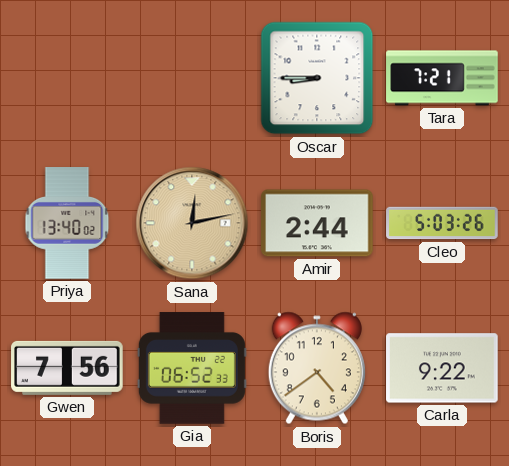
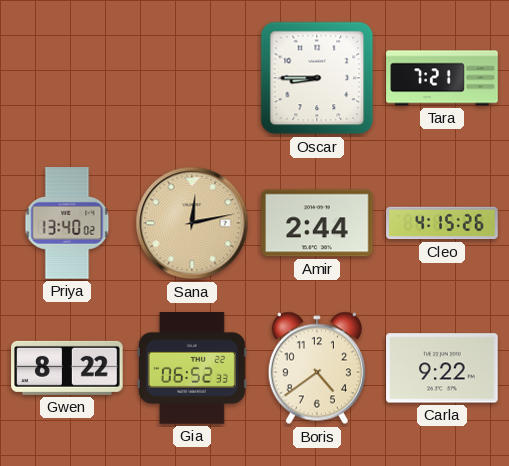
Cleo: 5:03 -> 4:15
Gwen: 7:56 -> 8:22
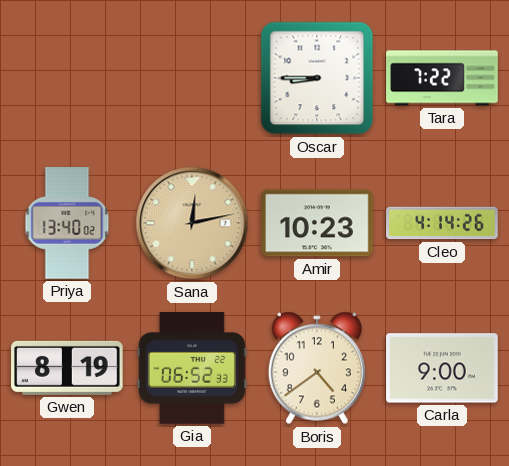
Tara: 7:21 -> 7:22
Amir: 2:44 -> 10:23
Cleo: 4:15 -> 4:14
Gwen: 8:22 -> 8:19
Carla: 9:22 -> 9:00
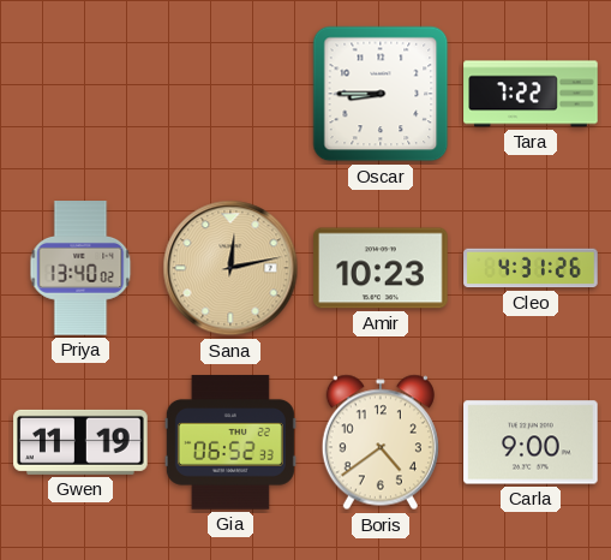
Cleo: 4:14 -> 4:31
Gwen: 8:19 -> 11:19
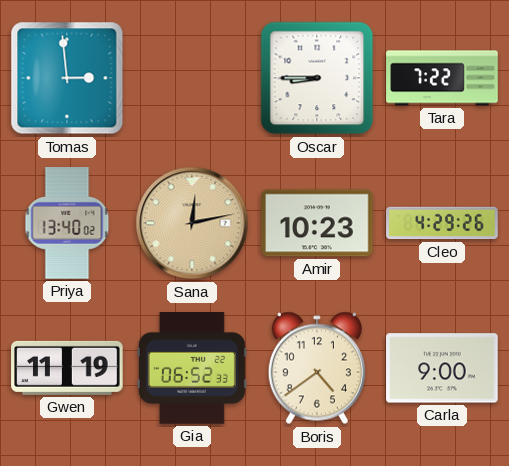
Tomas: none -> 2:59
Cleo: 4:31 -> 4:29
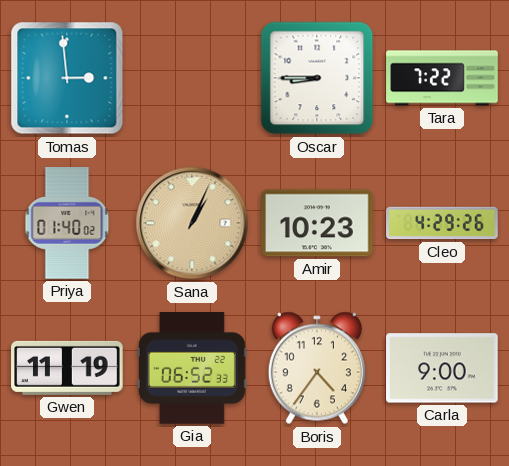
Priya: 13:40 -> 01:40
Sana: 12:13 -> 1:04
Boris: 4:39 -> 4:36
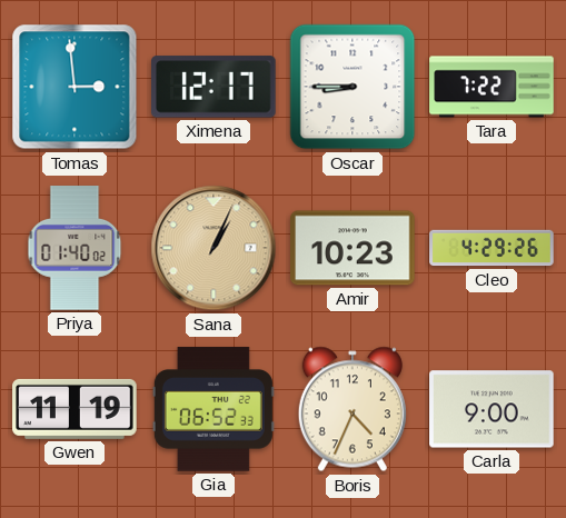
Ximena: none -> 12:17
Boris: 4:36 -> 4:34
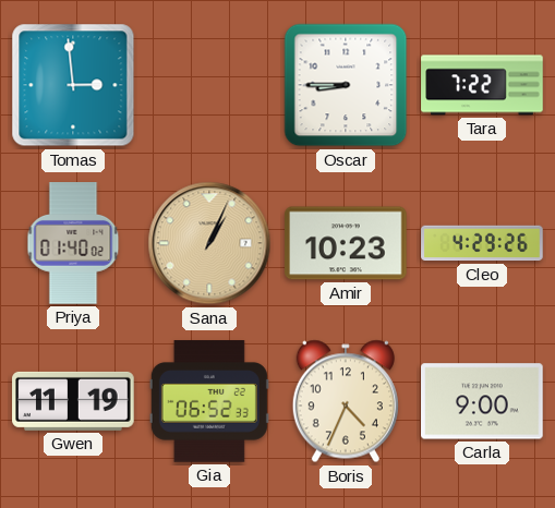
Ximena: 12:17 -> none
